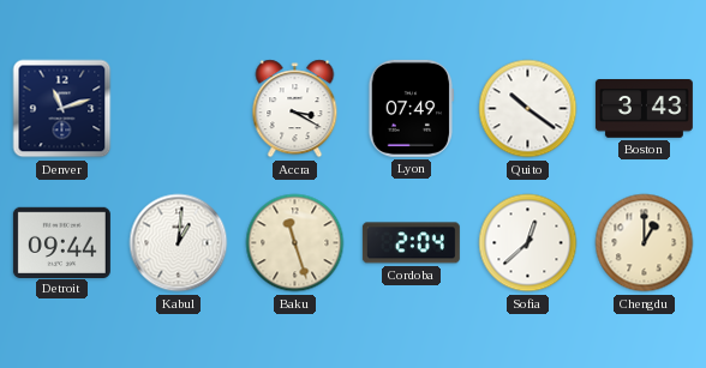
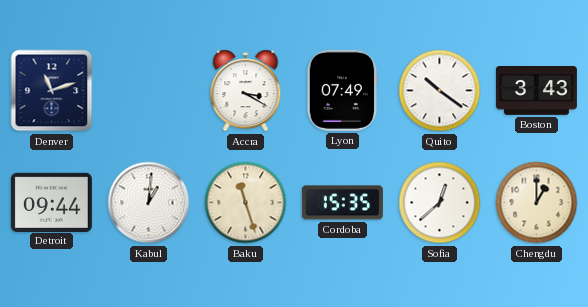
Cordoba: 2:04 -> 15:35
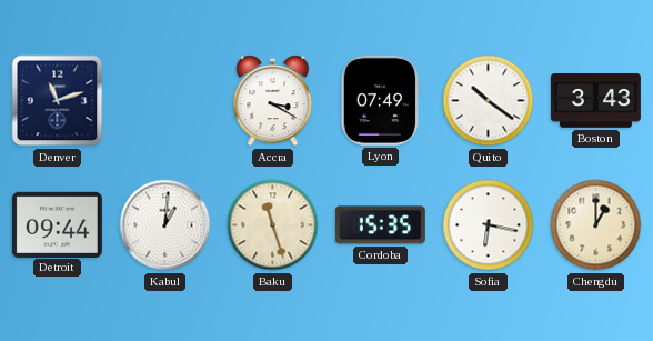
Sofia: 12:38 -> 6:17
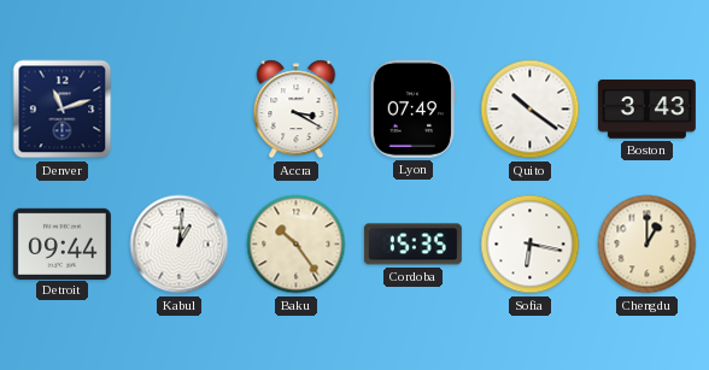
Baku: 11:27 -> 10:24
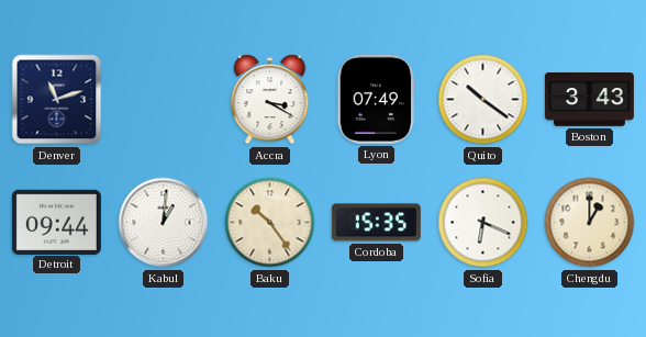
Sofia: 6:17 -> 6:19
